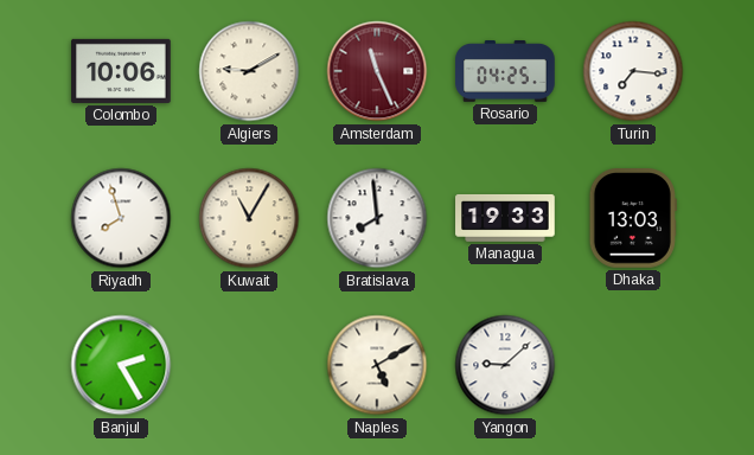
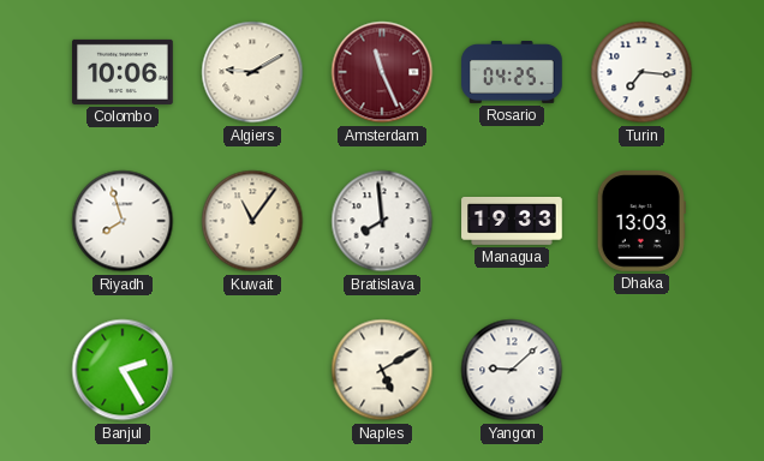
Kuwait: 11:05 -> 11:06
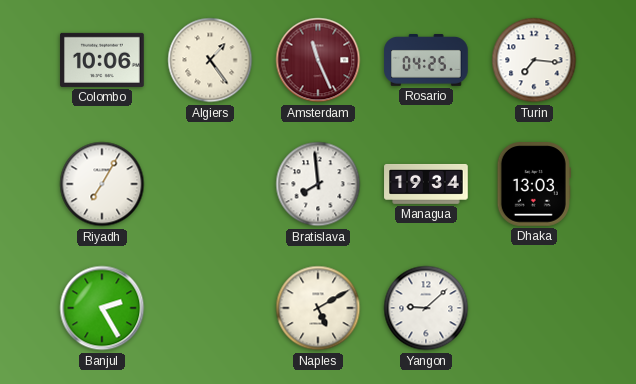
Algiers: 9:10 -> 1:24
Riyadh: 7:57 -> 7:05
Kuwait: 11:06 -> none
Managua: 19:33 -> 19:34
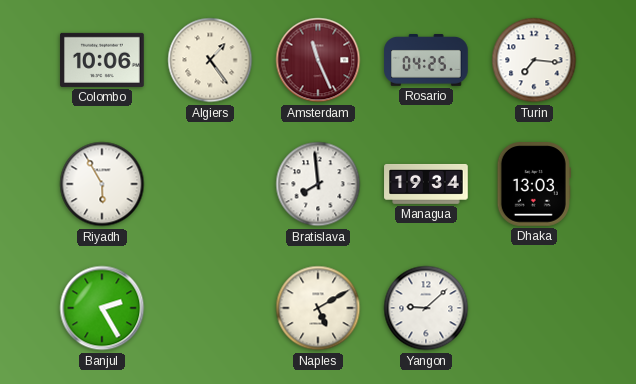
Riyadh: 7:05 -> 5:55
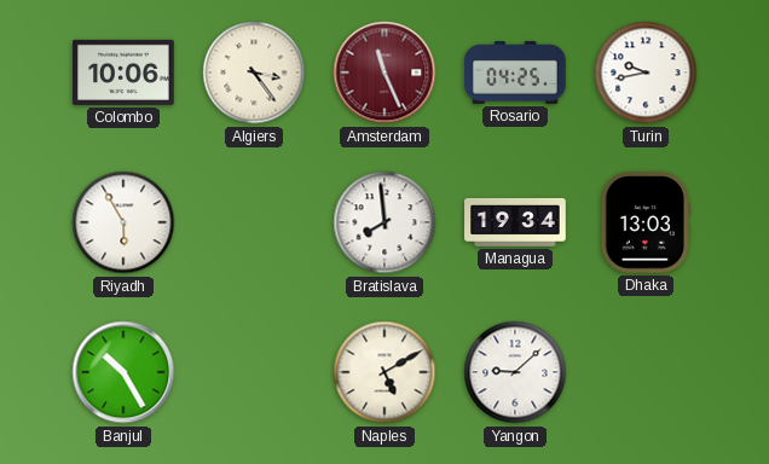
Algiers: 1:24 -> 3:24
Turin: 7:16 -> 9:43
Banjul: 2:25 -> 10:25
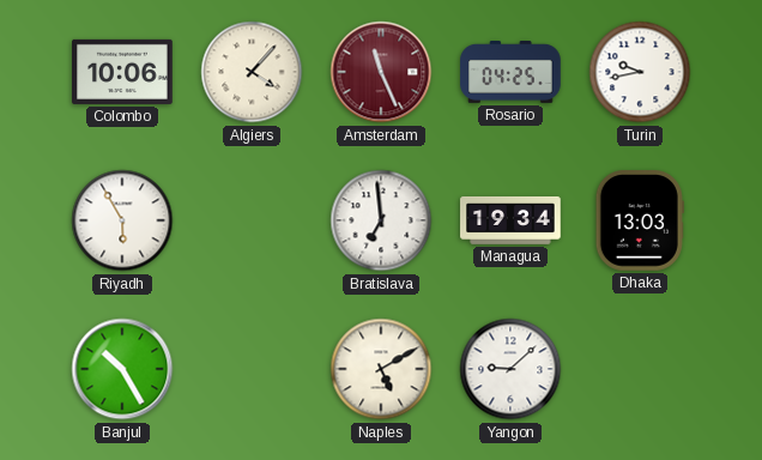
Algiers: 3:24 -> 4:07
Bratislava: 7:59 -> 6:59
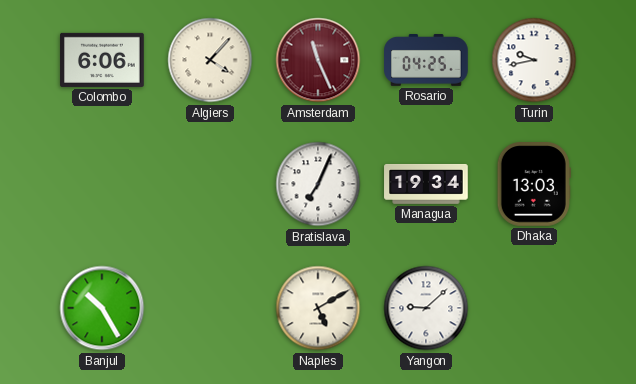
Colombo: 10:06 -> 6:06
Riyadh: 5:55 -> none
Bratislava: 6:59 -> 7:04
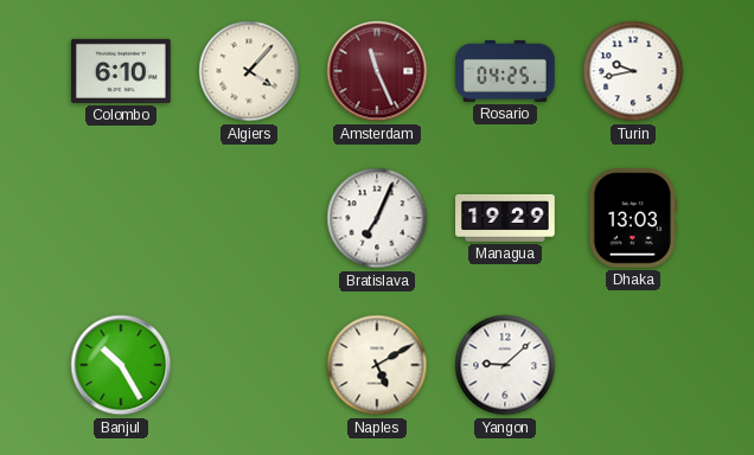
Colombo: 6:06 -> 6:10
Managua: 19:34 -> 19:29
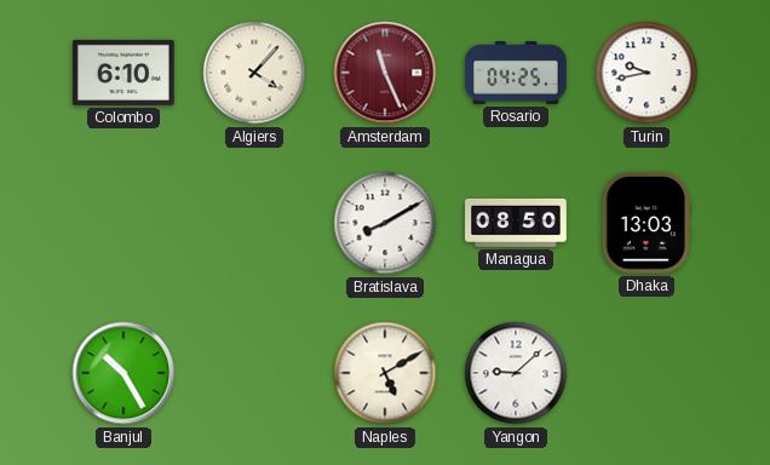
Bratislava: 7:04 -> 8:10
Managua: 19:29 -> 08:50
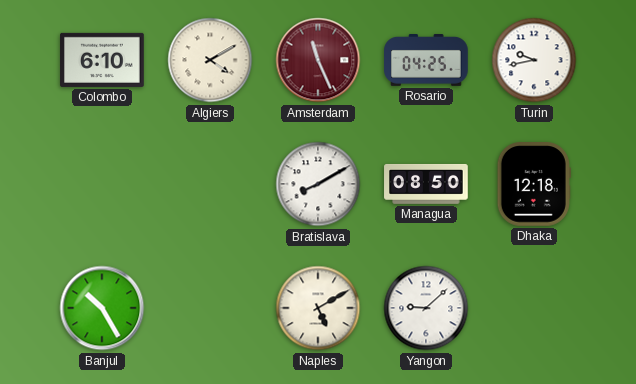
Algiers: 4:07 -> 4:10
Dhaka: 13:03 -> 12:18
